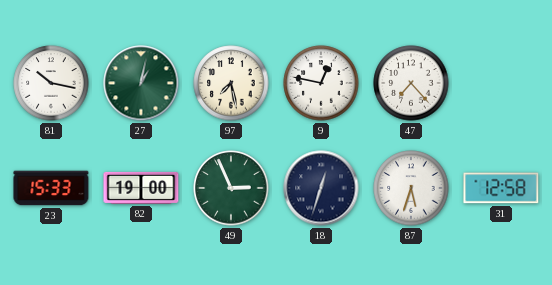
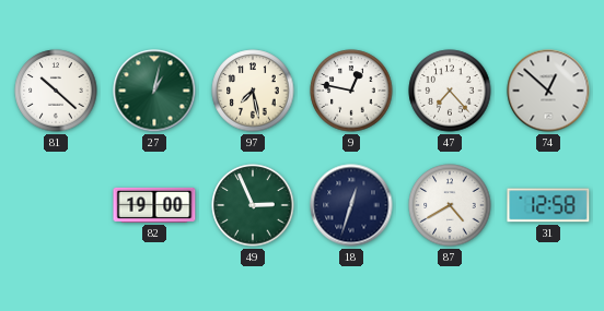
81: 10:17 -> 10:22
74: none -> 12:52
23: 15:33 -> none
87: 5:33 -> 4:40
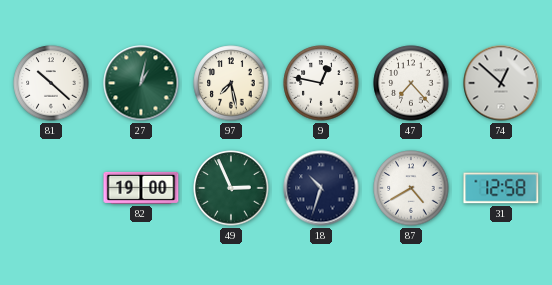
18: 12:33 -> 10:33
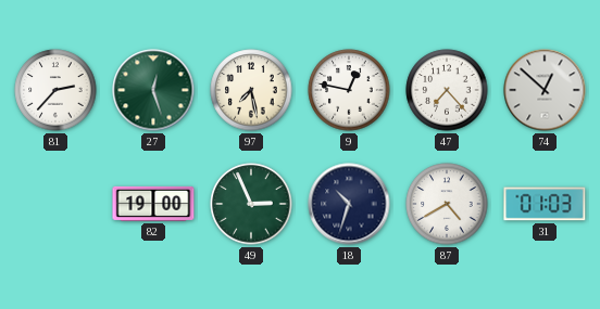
81: 10:22 -> 2:37
27: 1:02 -> 12:27
31: 12:58 -> 01:03
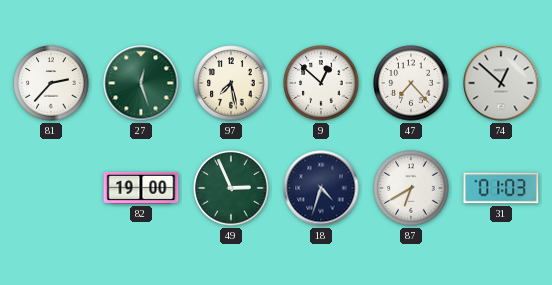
9: 12:47 -> 12:52
18: 10:33 -> 4:33
87: 4:40 -> 6:40
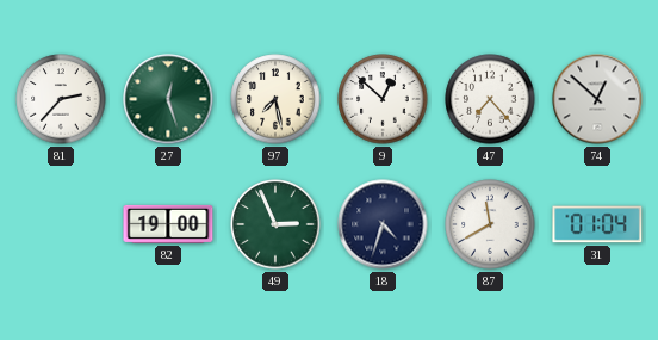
87: 6:40 -> 11:40
31: 01:03 -> 01:04
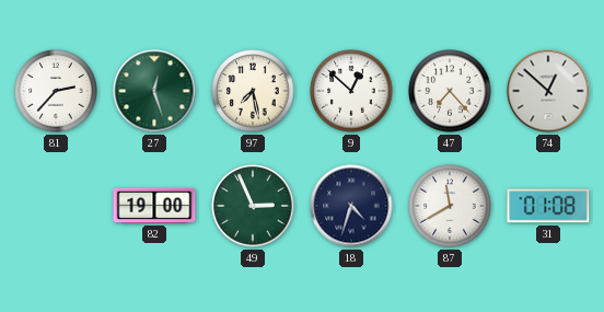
31: 01:04 -> 01:08
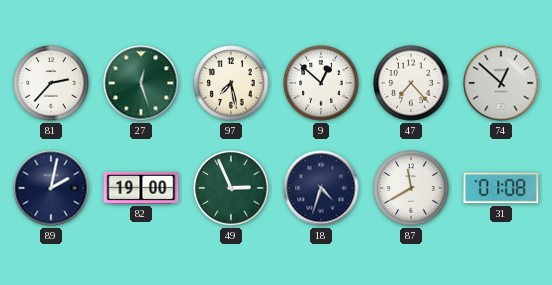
89: none -> 2:02
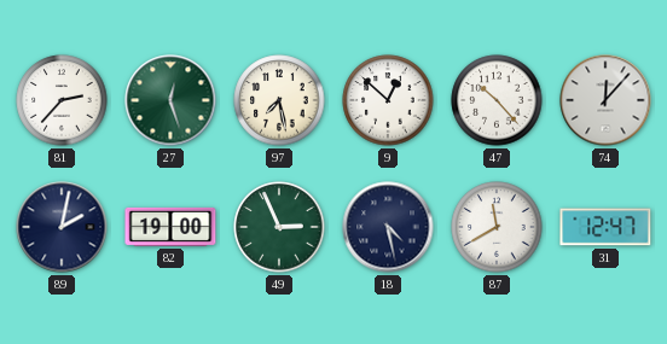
47: 7:23 -> 10:23
74: 12:52 -> 12:07
18: 4:33 -> 4:28
31: 01:08 -> 12:47
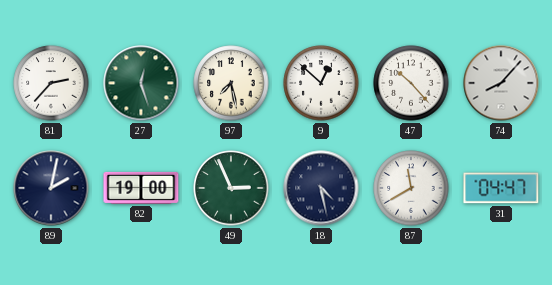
74: 12:07 -> 8:07
31: 12:47 -> 04:47
